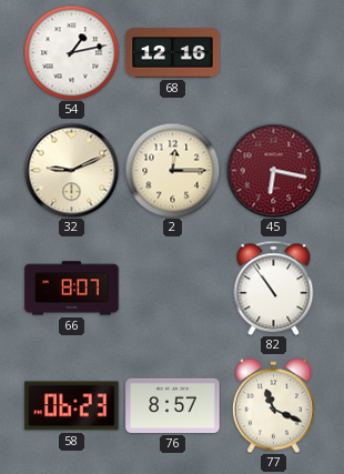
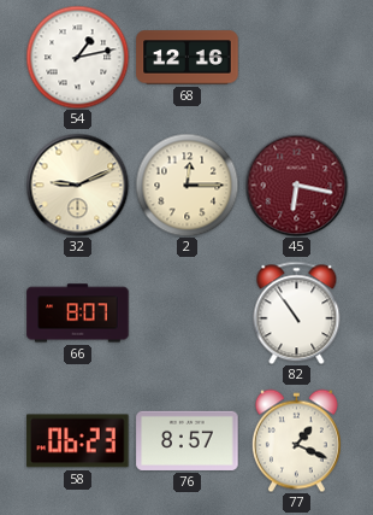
77: 11:19 -> 1:19
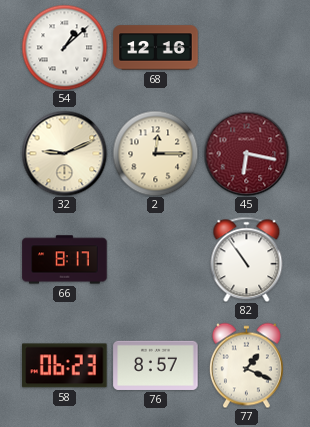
54: 1:13 -> 1:08
66: 8:07 -> 8:17
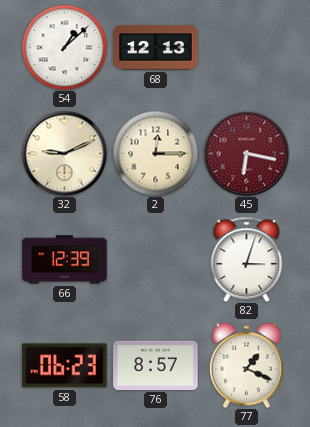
68: 12:16 -> 12:13
66: 8:17 -> 12:39
82: 10:54 -> 3:03
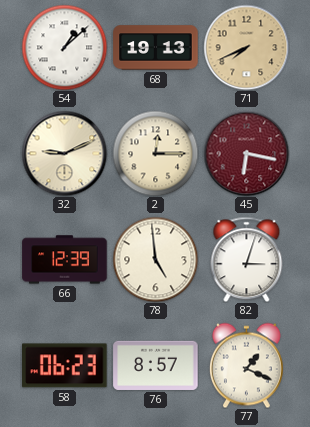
68: 12:13 -> 19:13
71: none -> 7:41
78: none -> 4:59
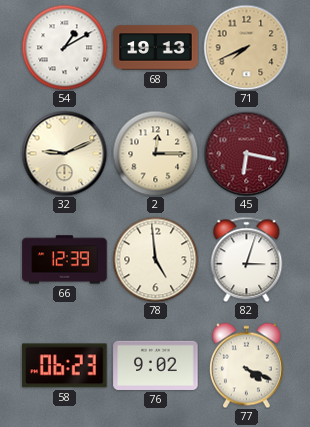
54: 1:08 -> 1:10
76: 8:57 -> 9:02
77: 1:19 -> 4:19
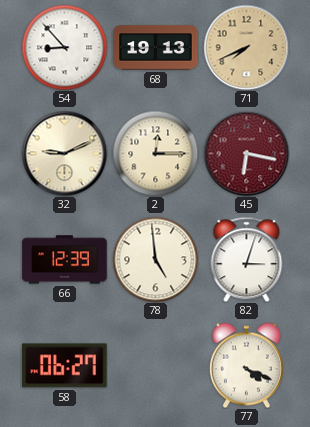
54: 1:10 -> 8:53
58: 06:23 -> 06:27
76: 9:02 -> none
